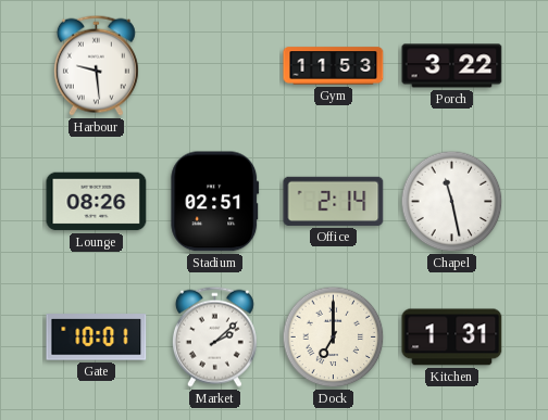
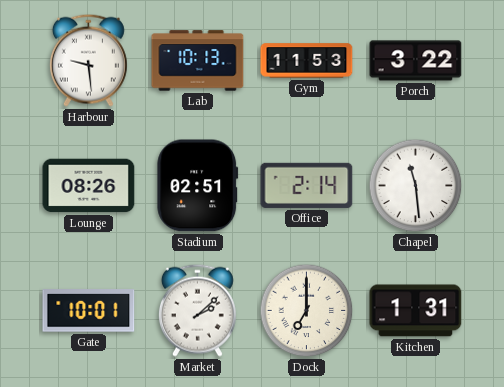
Lab: none -> 10:13
Chapel: 11:28 -> 11:29
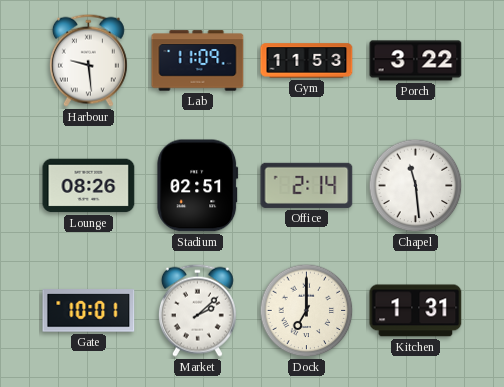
Lab: 10:13 -> 11:09
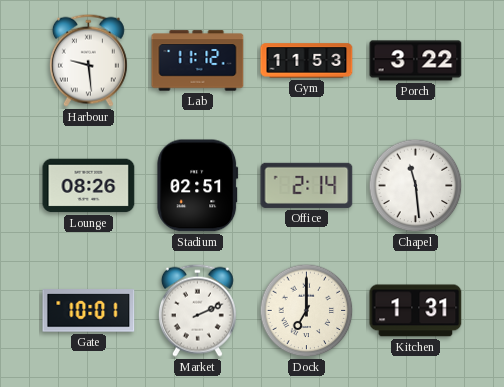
Lab: 11:09 -> 11:12
Market: 2:08 -> 2:11
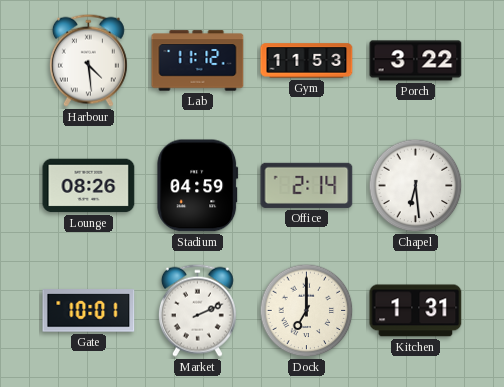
Harbour: 9:29 -> 4:29
Stadium: 02:51 -> 04:59
Chapel: 11:29 -> 6:29
